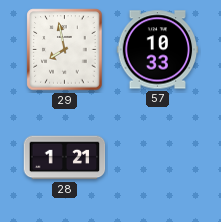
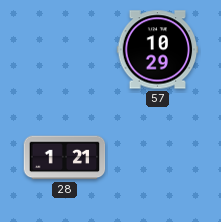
29: 7:58 -> none
57: 10:33 -> 10:29
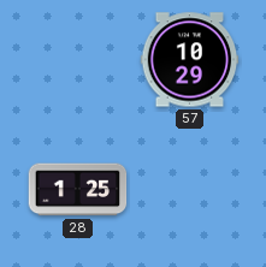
28: 1:21 -> 1:25
